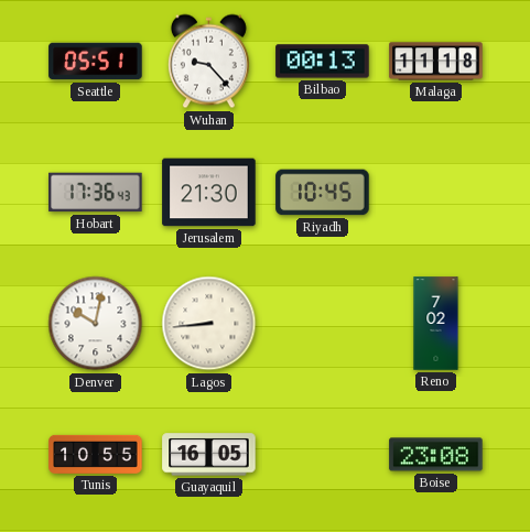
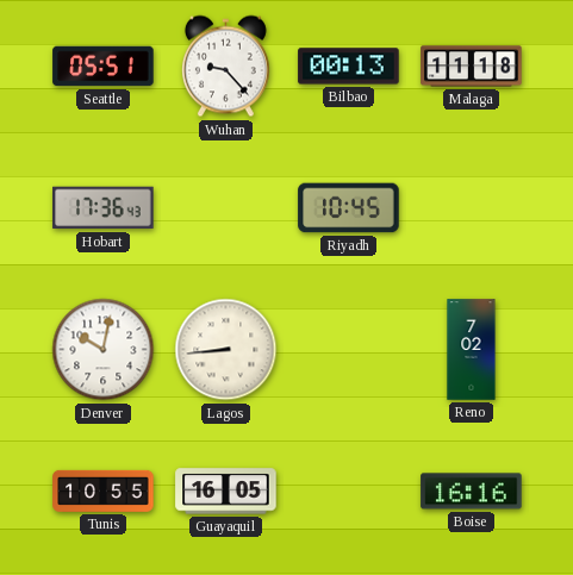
Jerusalem: 21:30 -> none
Boise: 23:08 -> 16:16
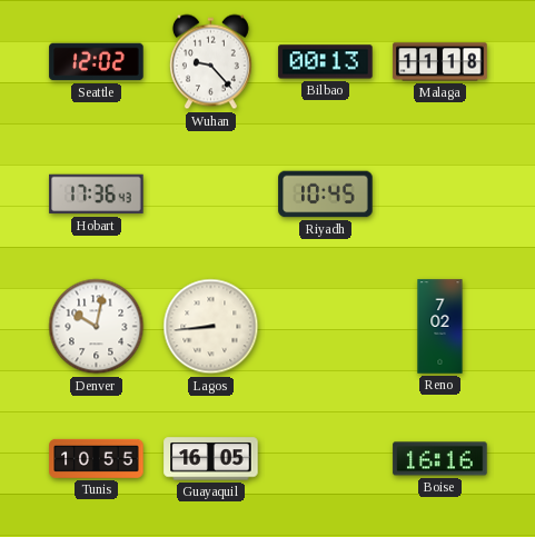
Seattle: 05:51 -> 12:02
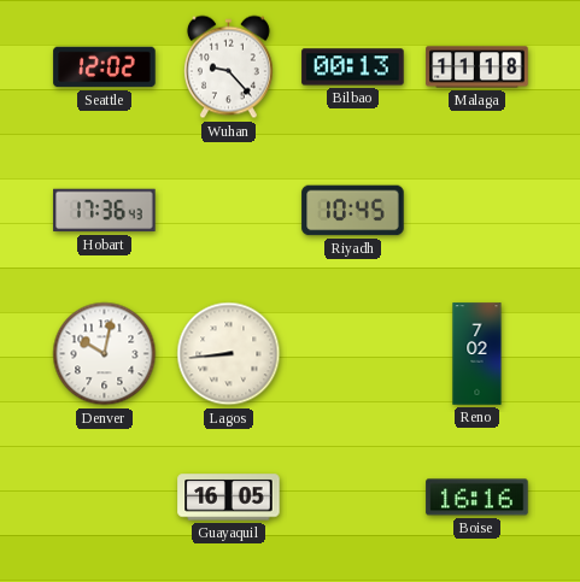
Tunis: 10:55 -> none
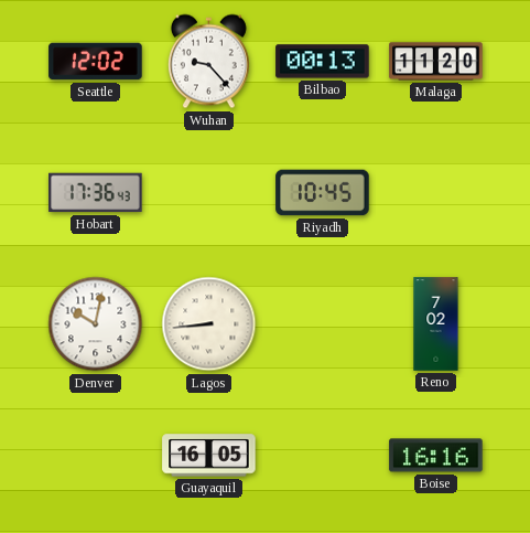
Malaga: 11:18 -> 11:20
